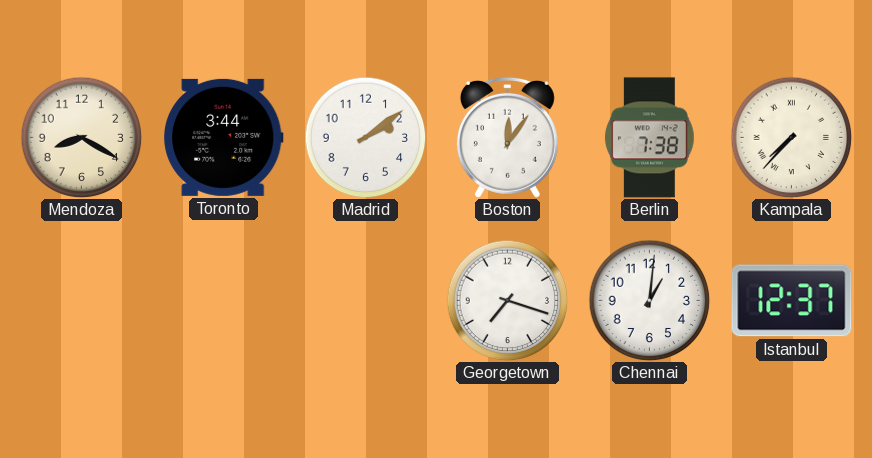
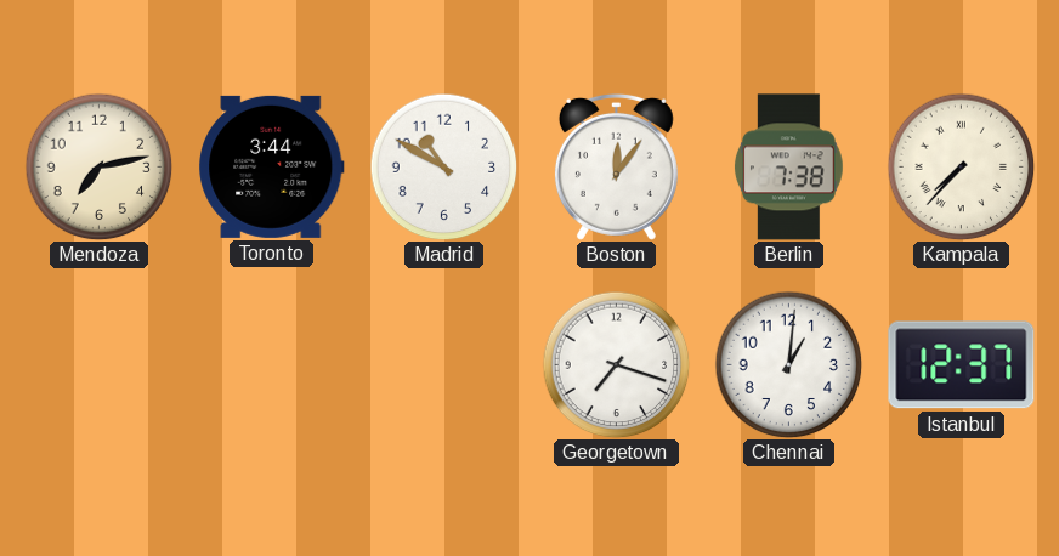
Mendoza: 8:20 -> 7:13
Madrid: 2:09 -> 10:50
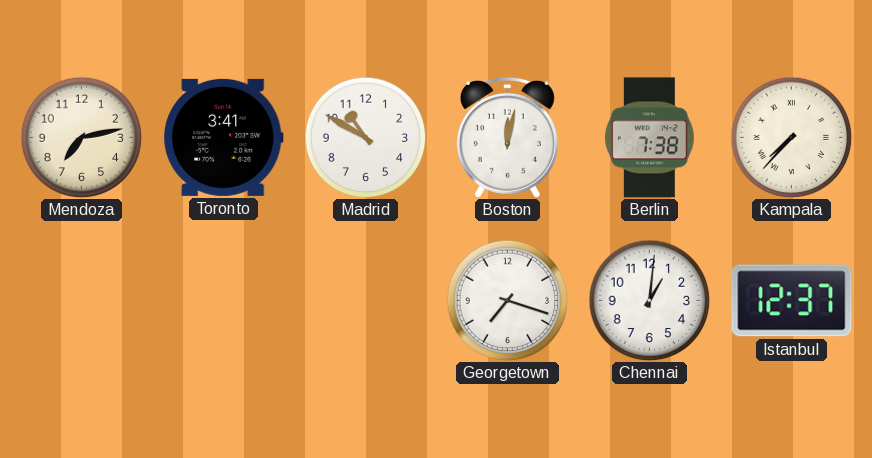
Toronto: 3:44 -> 3:41
Boston: 12:06 -> 12:02
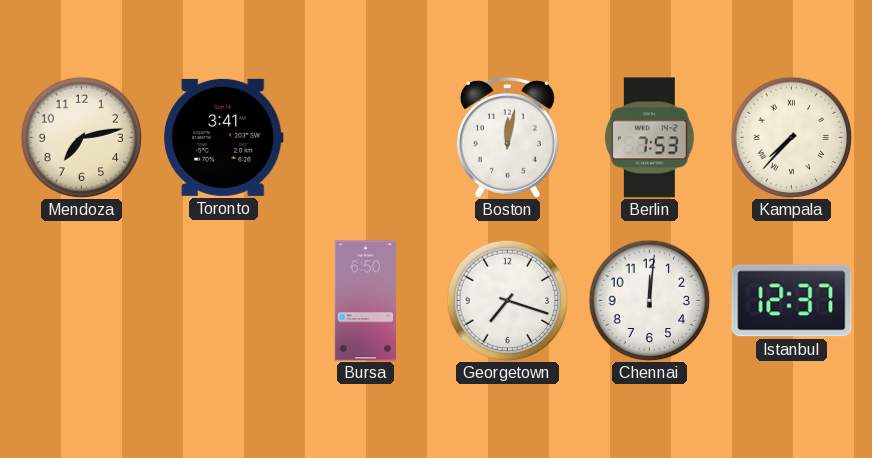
Madrid: 10:50 -> none
Berlin: 7:38 -> 7:53
Bursa: none -> 6:50
Chennai: 1:01 -> 12:01
